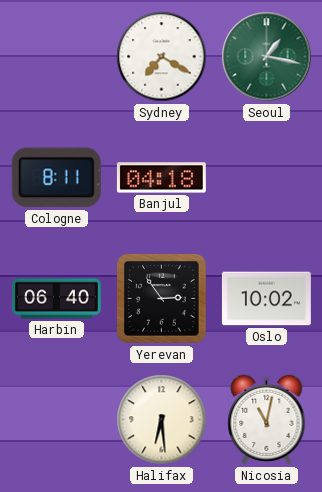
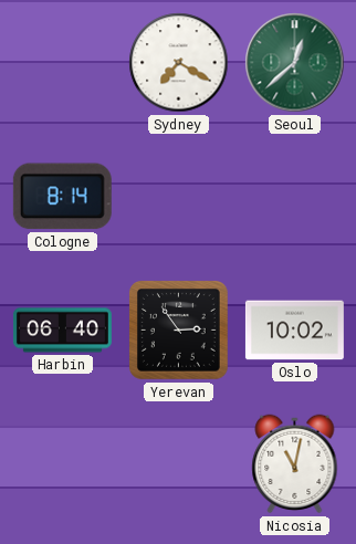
Seoul: 1:17 -> 12:38
Cologne: 8:11 -> 8:14
Banjul: 04:18 -> none
Halifax: 6:29 -> none
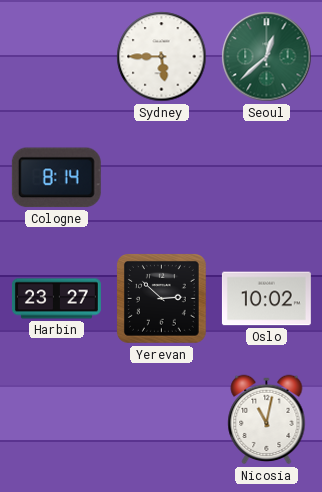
Sydney: 7:20 -> 5:45
Harbin: 06:40 -> 23:27
Yerevan: 2:54 -> 2:52
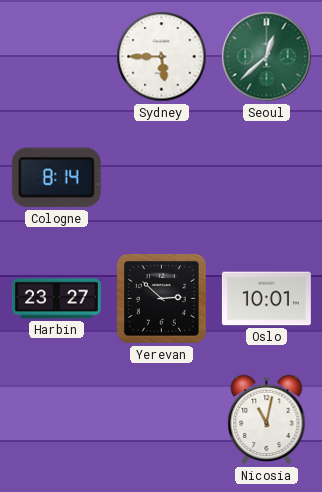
Oslo: 10:02 -> 10:01
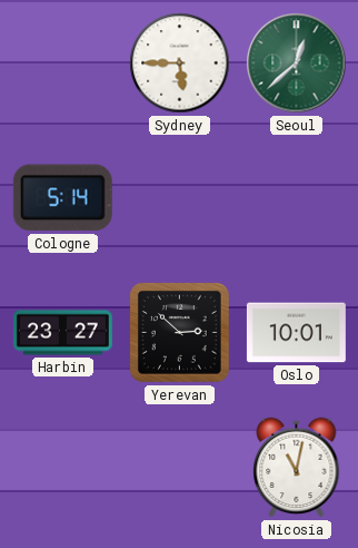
Cologne: 8:14 -> 5:14
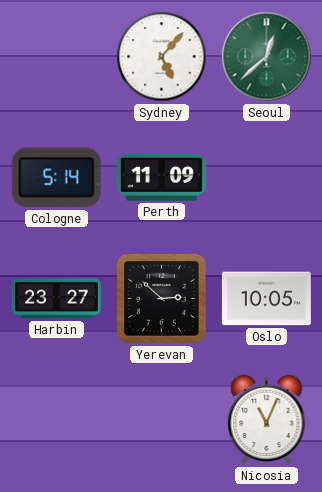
Sydney: 5:45 -> 5:07
Perth: none -> 11:09
Oslo: 10:01 -> 10:05
Nicosia: 11:02 -> 11:04
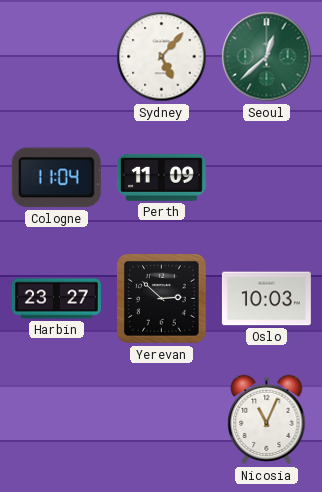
Cologne: 5:14 -> 11:04
Oslo: 10:05 -> 10:03
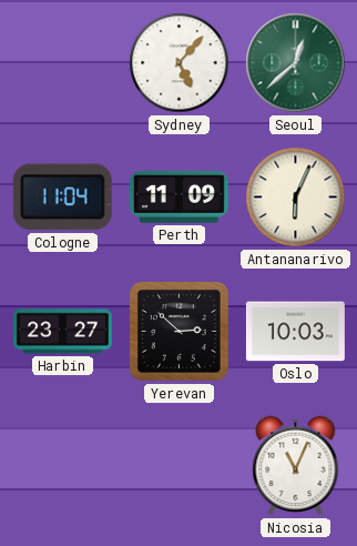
Antananarivo: none -> 6:04
